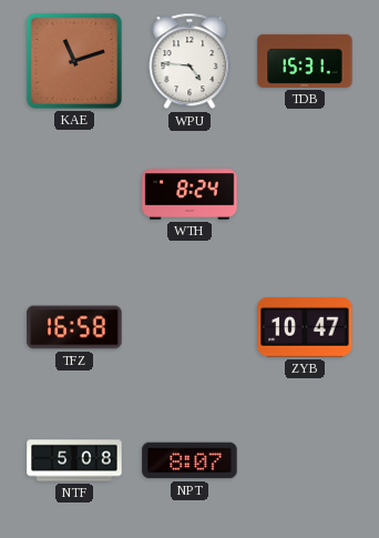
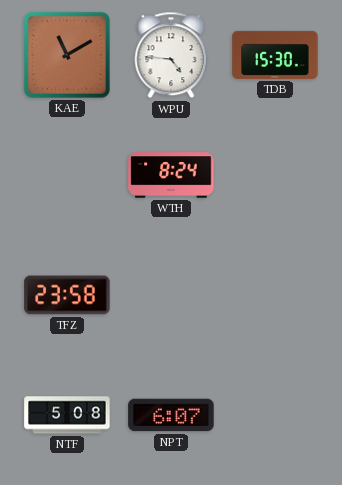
KAE: 11:12 -> 11:10
TDB: 15:31 -> 15:30
TFZ: 16:58 -> 23:58
ZYB: 10:47 -> none
NPT: 8:07 -> 6:07
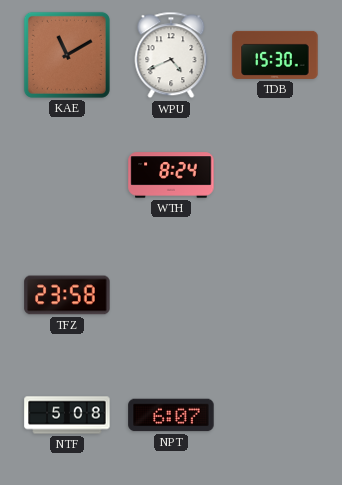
WPU: 4:46 -> 4:41
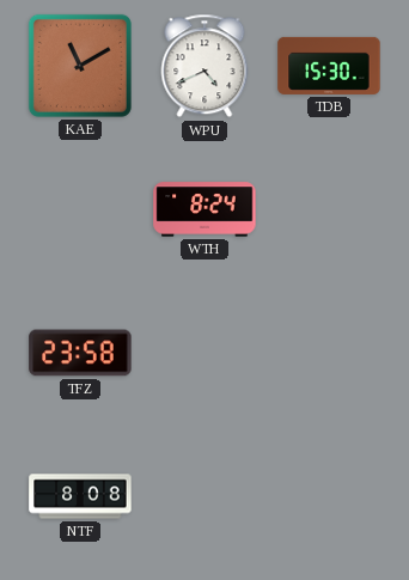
NTF: 5:08 -> 8:08
NPT: 6:07 -> none
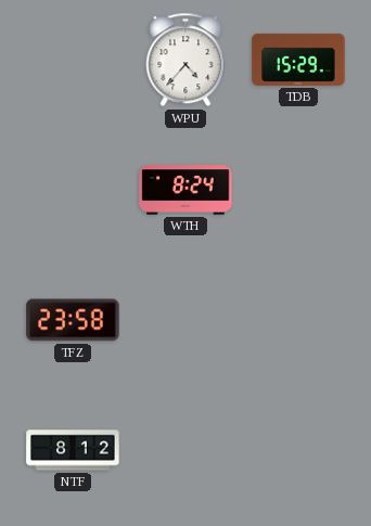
KAE: 11:10 -> none
WPU: 4:41 -> 4:37
TDB: 15:30 -> 15:29
NTF: 8:08 -> 8:12
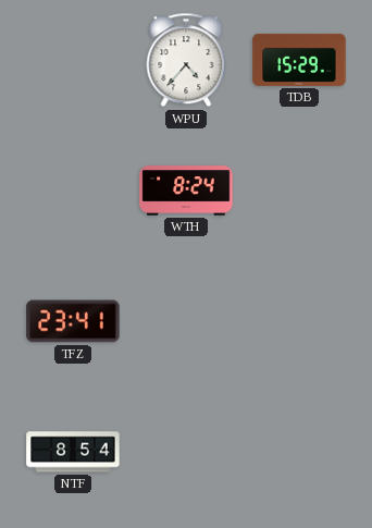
TFZ: 23:58 -> 23:41
NTF: 8:12 -> 8:54
